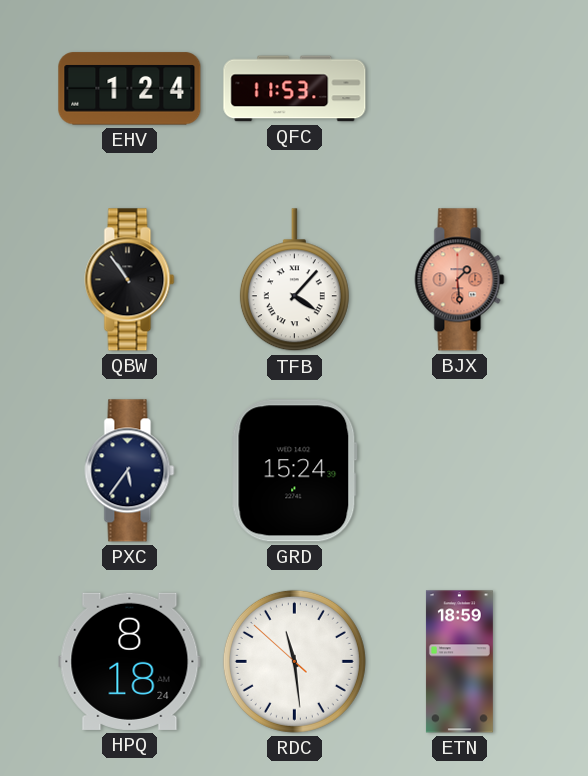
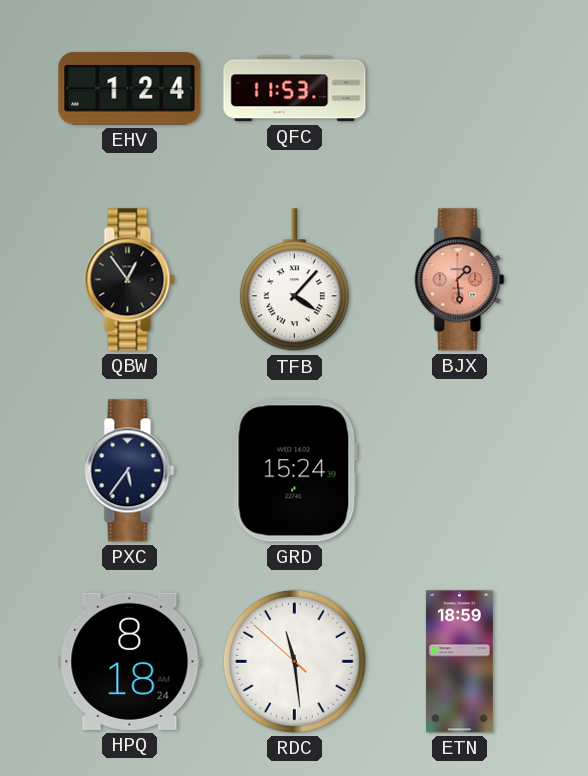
QBW: 10:54 -> 12:54
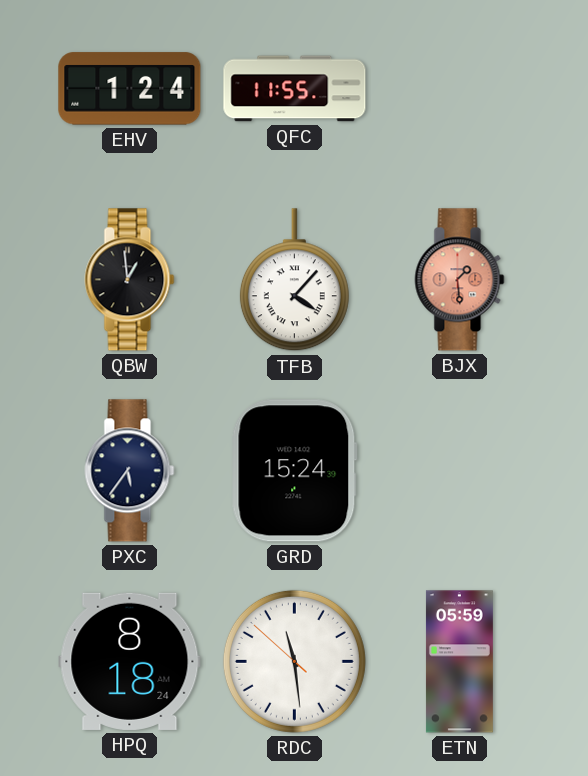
QFC: 11:53 -> 11:55
QBW: 12:54 -> 12:59
ETN: 18:59 -> 05:59
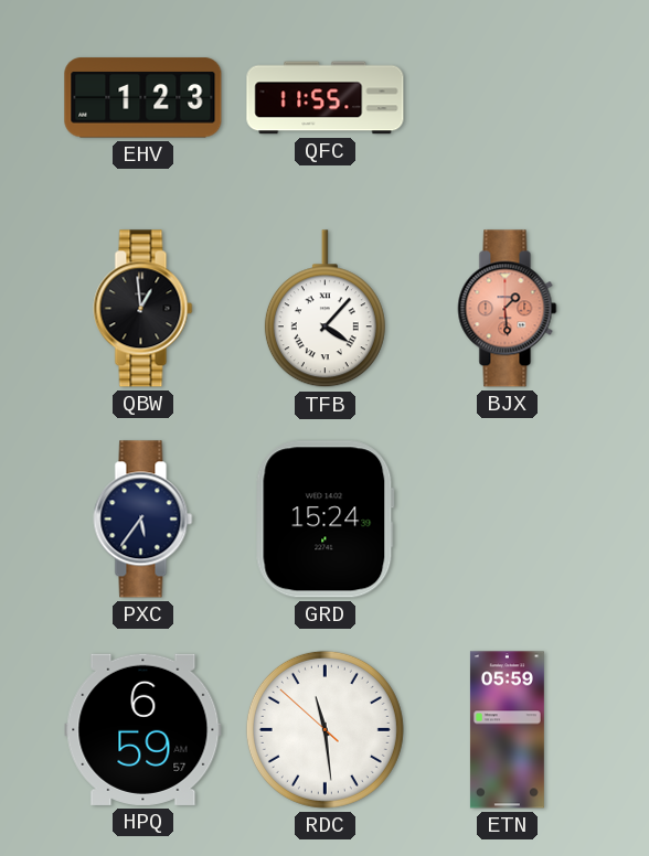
EHV: 1:24 -> 1:23
HPQ: 8:18 -> 6:59
